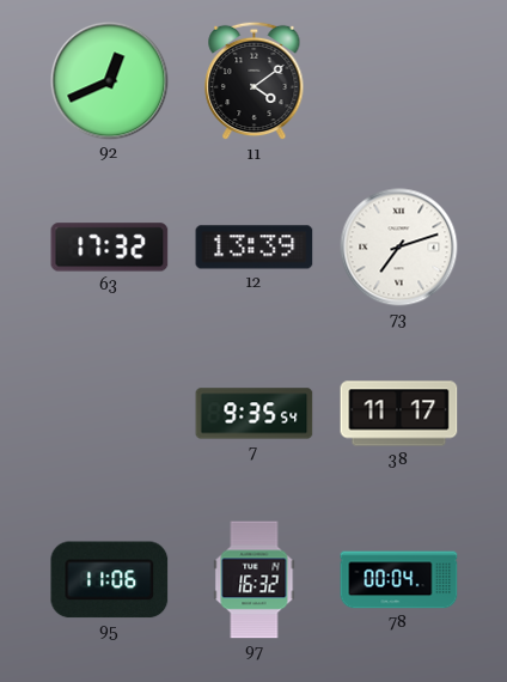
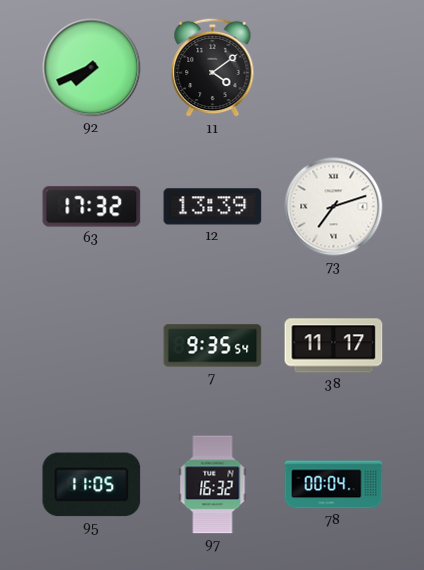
92: 12:41 -> 7:41
95: 11:06 -> 11:05
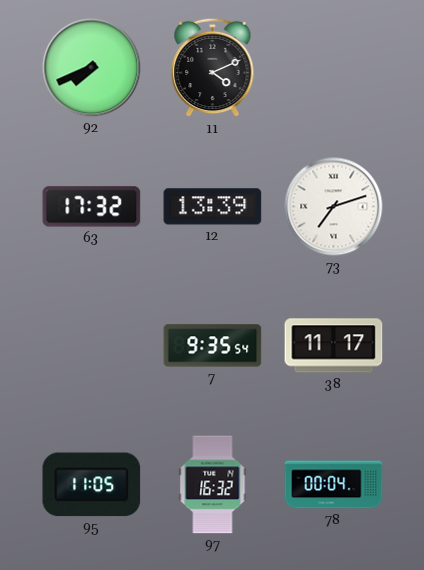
11: 4:09 -> 4:11
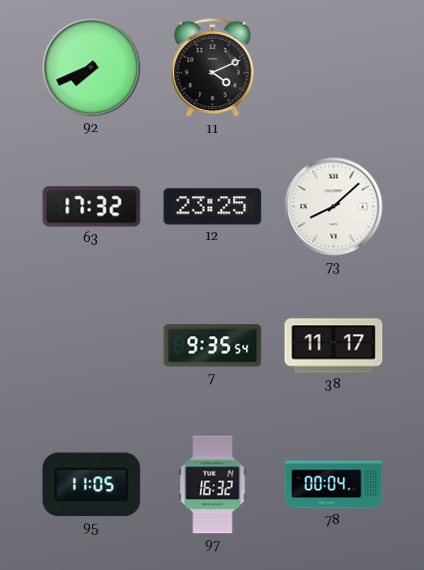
12: 13:39 -> 23:25
73: 7:12 -> 8:08
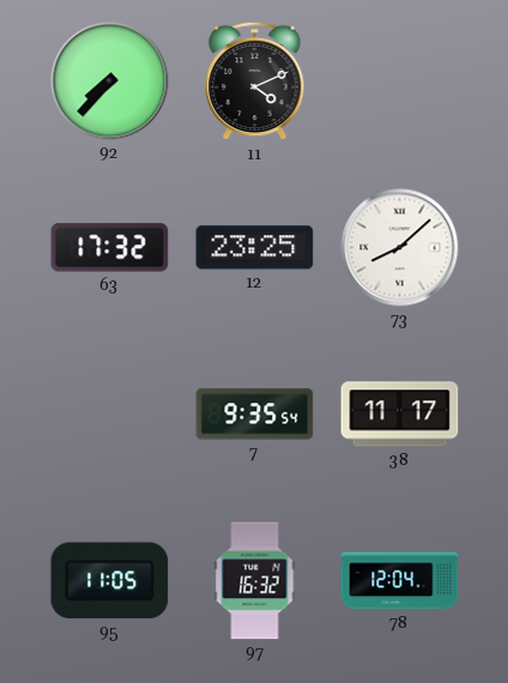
92: 7:41 -> 7:37
78: 00:04 -> 12:04
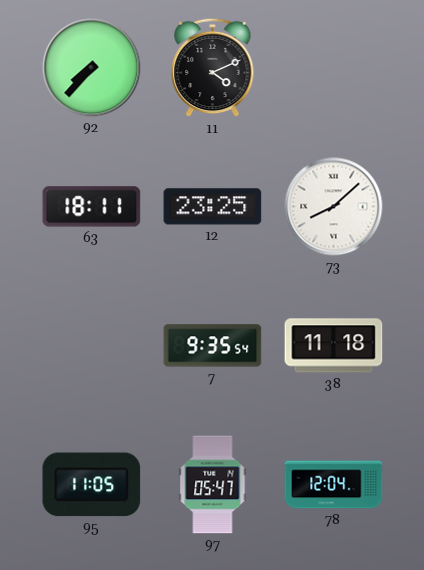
63: 17:32 -> 18:11
38: 11:17 -> 11:18
97: 16:32 -> 05:47
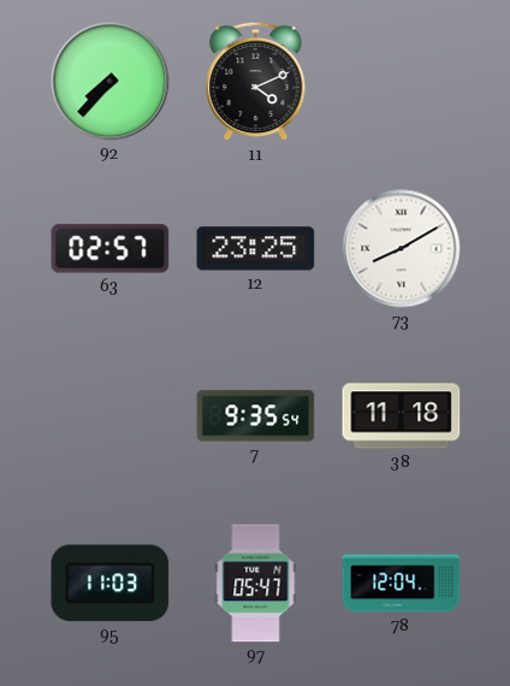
63: 18:11 -> 02:57
73: 8:08 -> 8:10
95: 11:05 -> 11:03
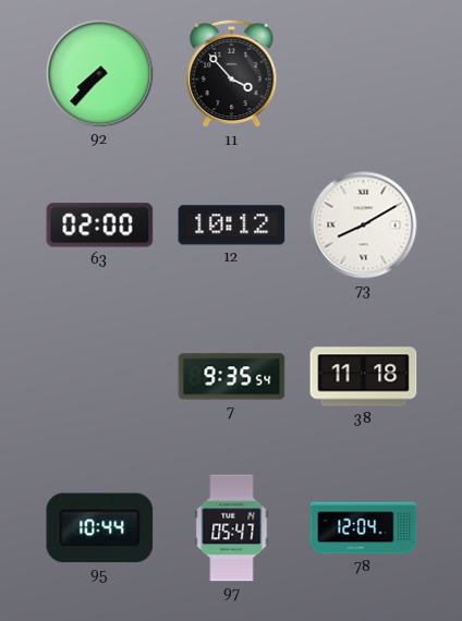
11: 4:11 -> 3:53
63: 02:57 -> 02:00
12: 23:25 -> 10:12
95: 11:03 -> 10:44
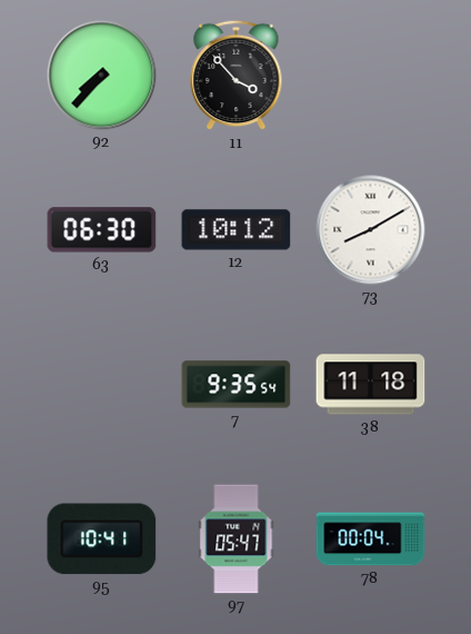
63: 02:00 -> 06:30
95: 10:44 -> 10:41
78: 12:04 -> 00:04
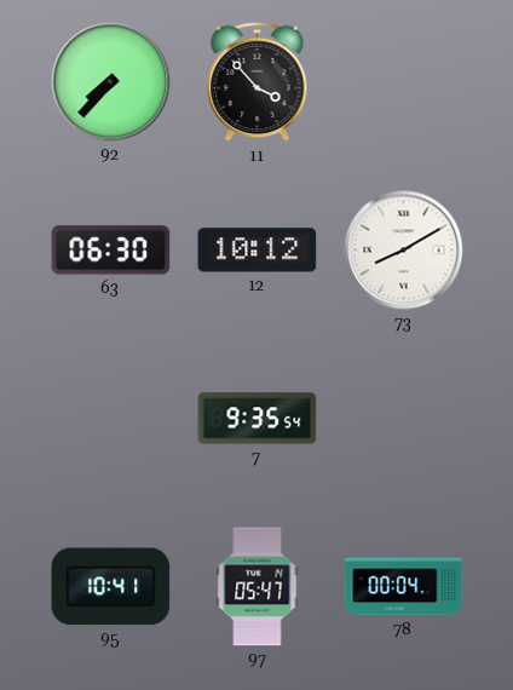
38: 11:18 -> none
